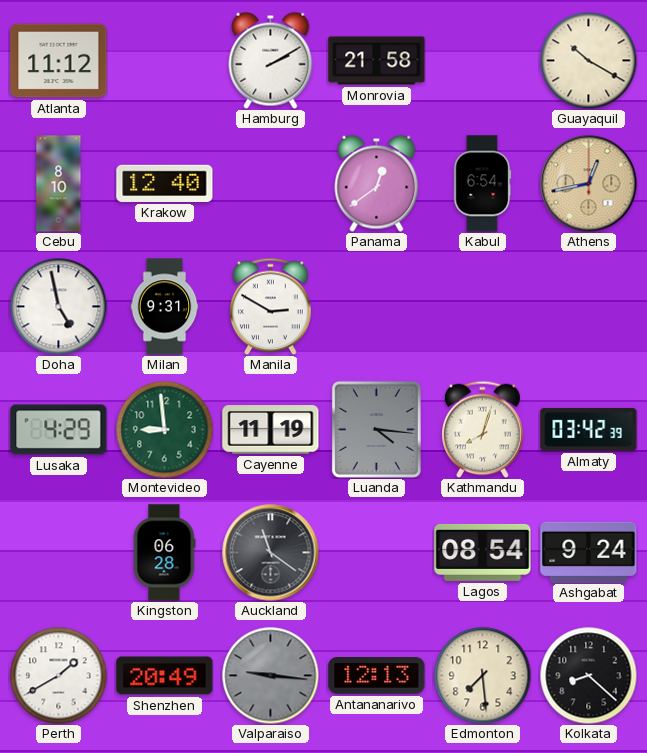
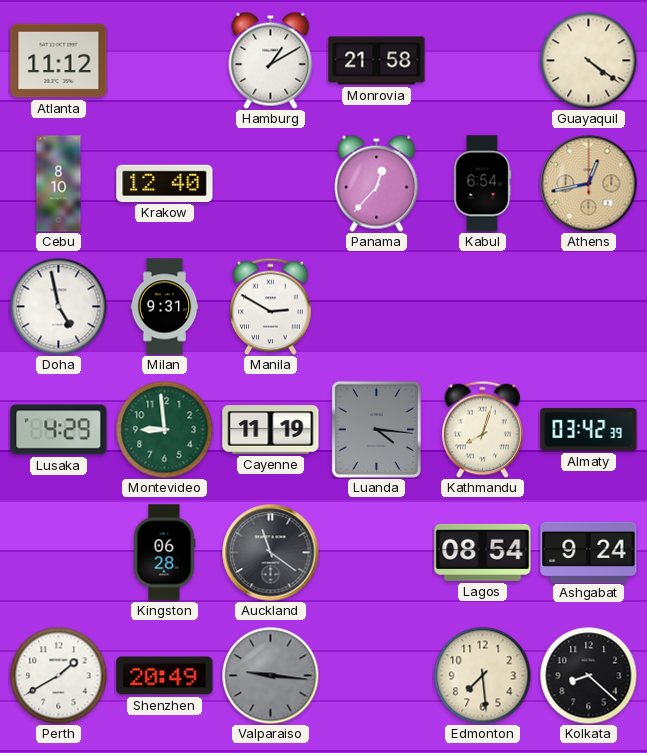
Hamburg: 2:10 -> 1:10
Guayaquil: 10:20 -> 4:21
Panama: 12:39 -> 12:37
Antananarivo: 12:13 -> none
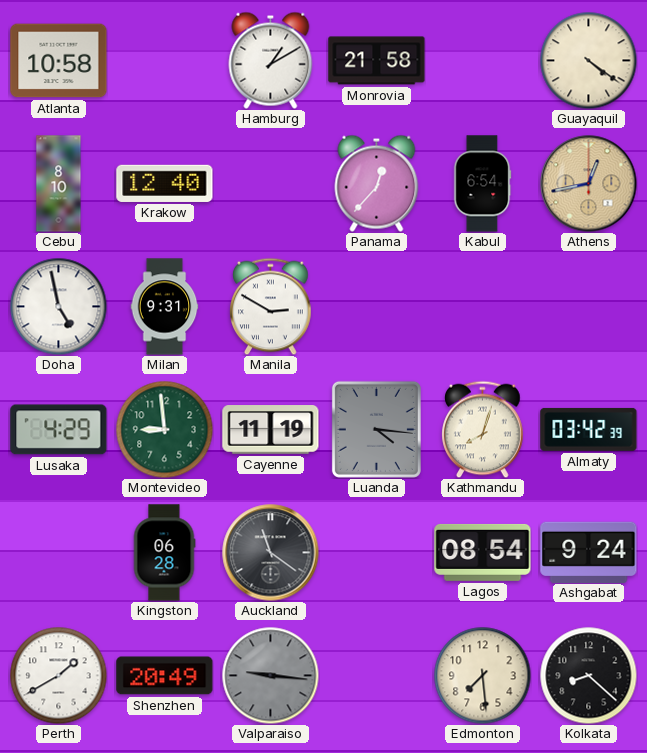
Atlanta: 11:12 -> 10:58
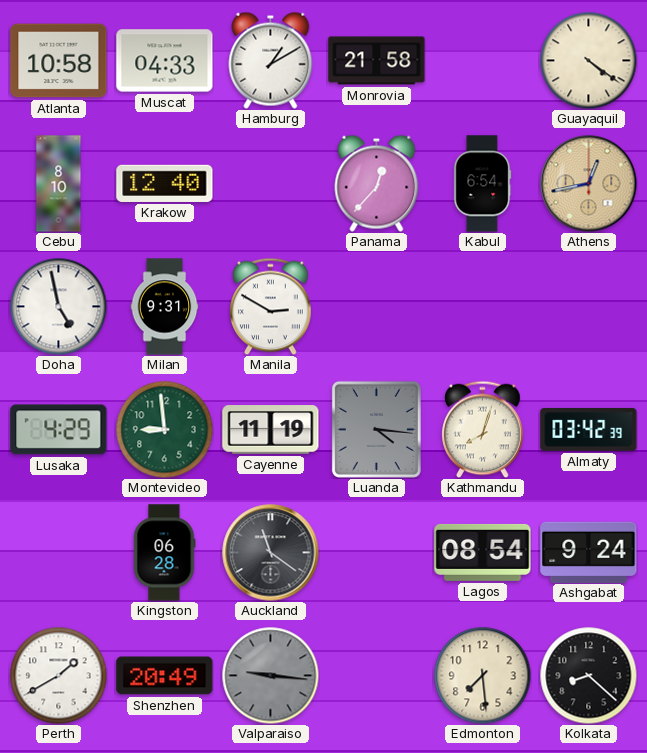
Muscat: none -> 04:33
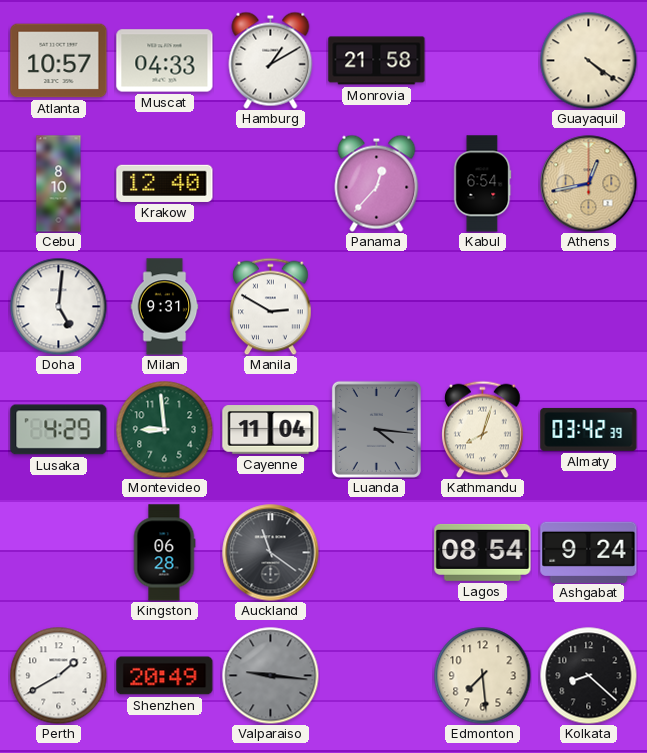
Atlanta: 10:58 -> 10:57
Doha: 4:58 -> 5:01
Cayenne: 11:19 -> 11:04
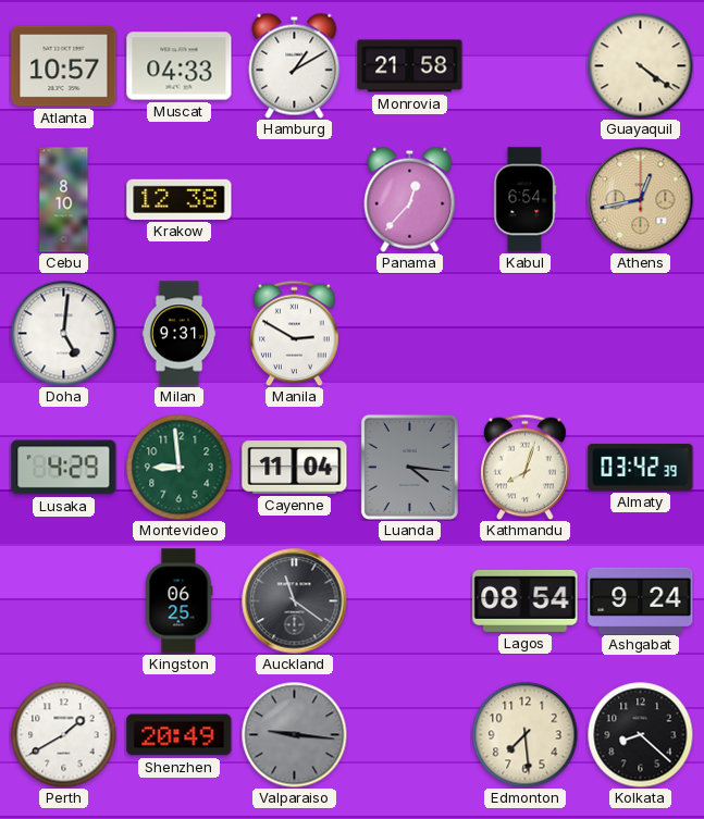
Krakow: 12:40 -> 12:38
Kingston: 06:28 -> 06:25
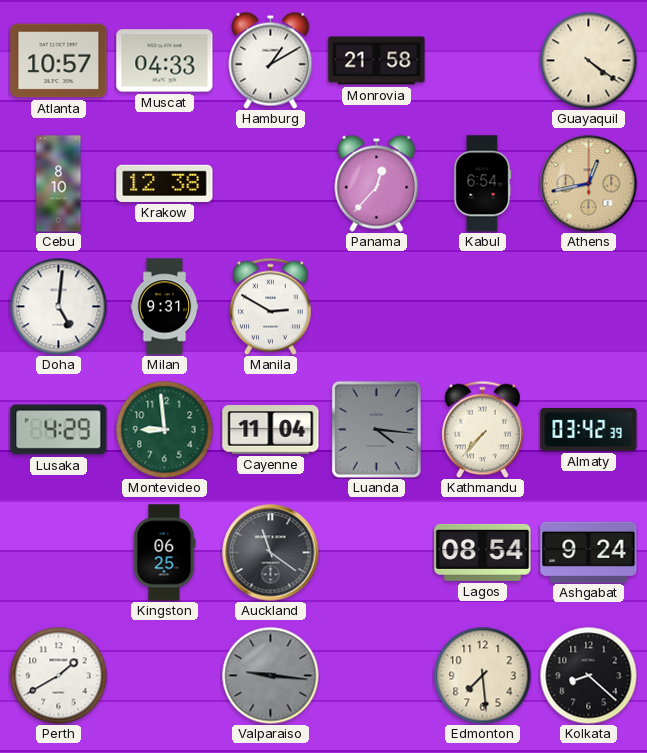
Kathmandu: 8:03 -> 7:37
Shenzhen: 20:49 -> none
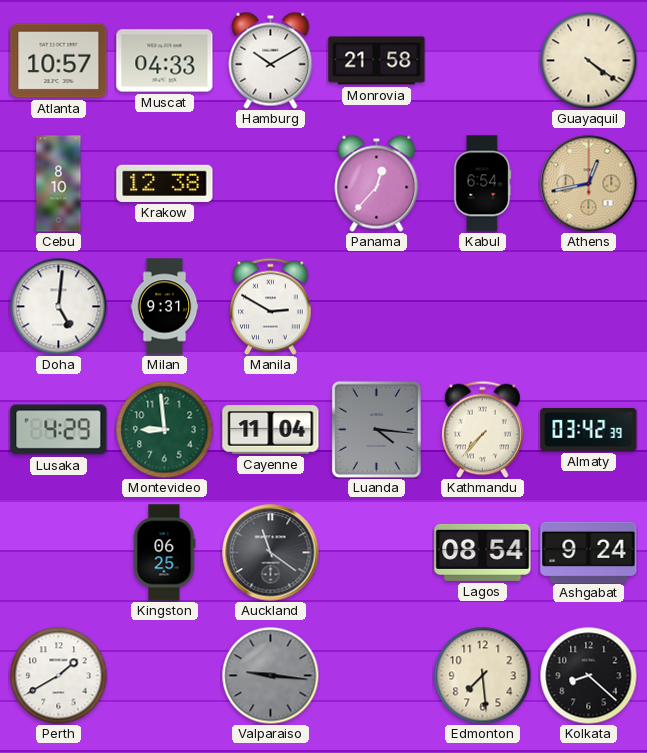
Hamburg: 1:10 -> 10:10
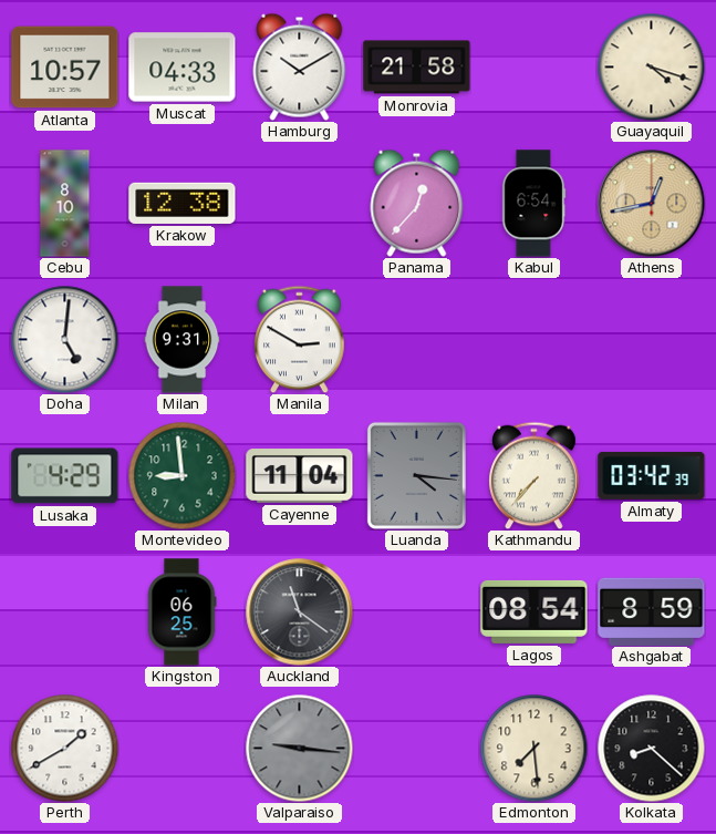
Guayaquil: 4:21 -> 4:18
Ashgabat: 9:24 -> 8:59
